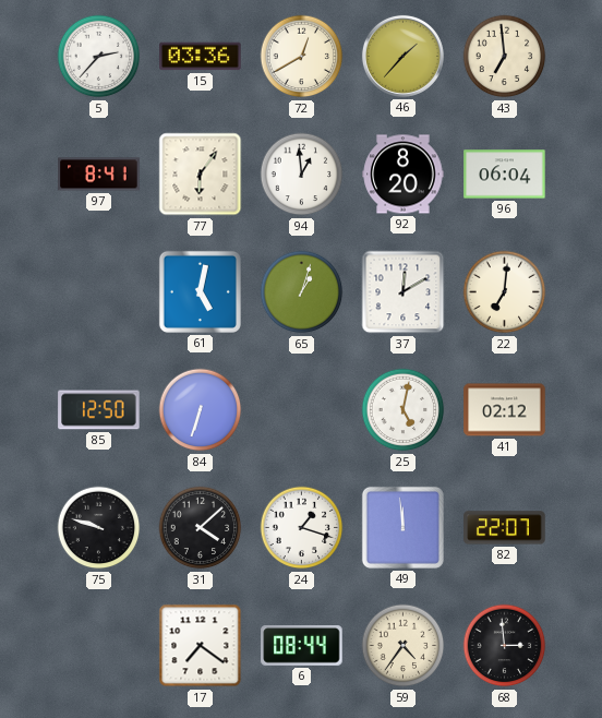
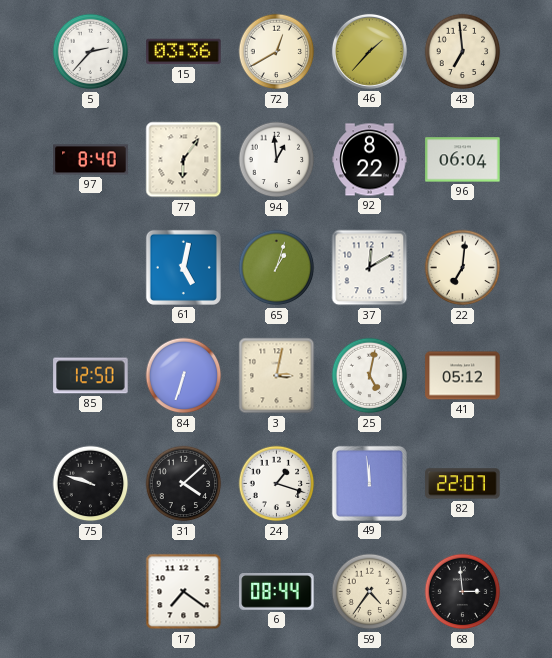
97: 8:41 -> 8:40
92: 8:20 -> 8:22
3: none -> 3:02
41: 02:12 -> 05:12
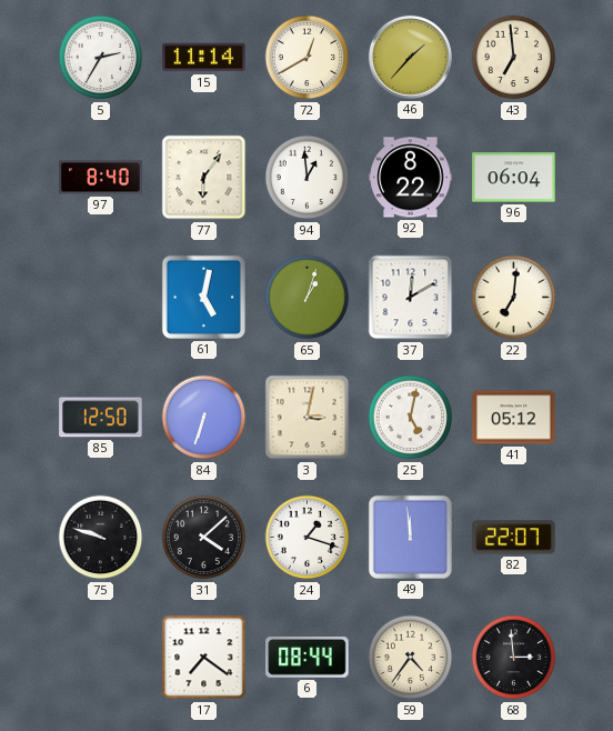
5: 2:37 -> 2:35
15: 03:36 -> 11:14
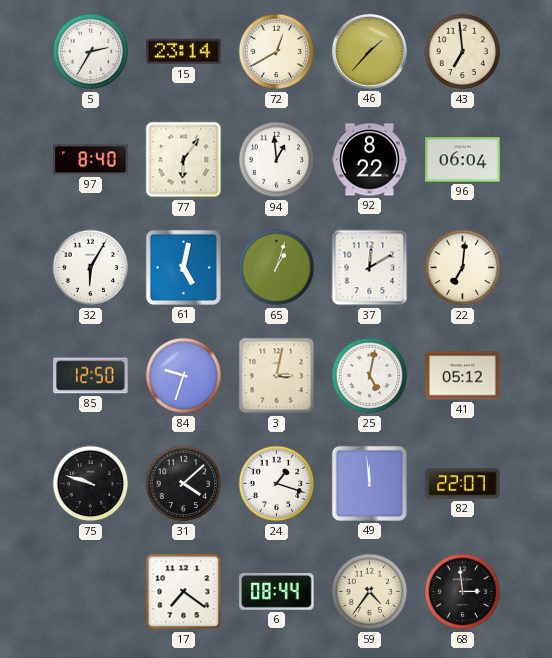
15: 11:14 -> 23:14
32: none -> 6:05
84: 6:33 -> 9:33
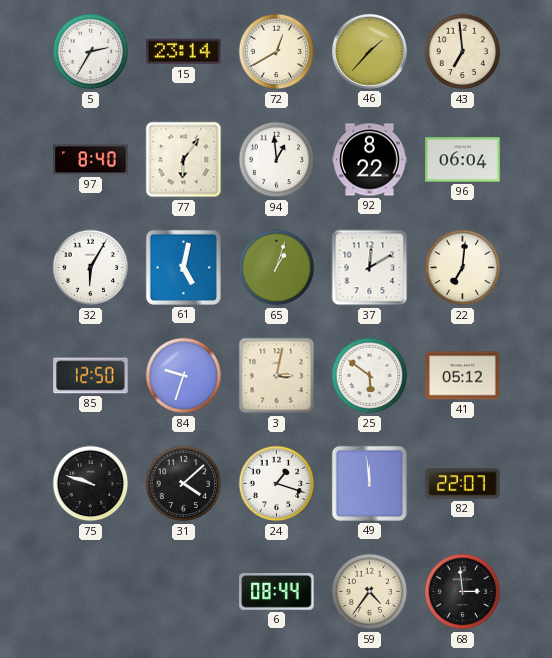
25: 5:02 -> 5:51
17: 7:21 -> none
